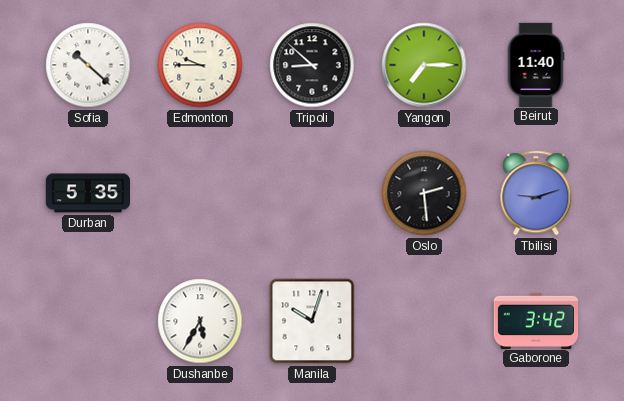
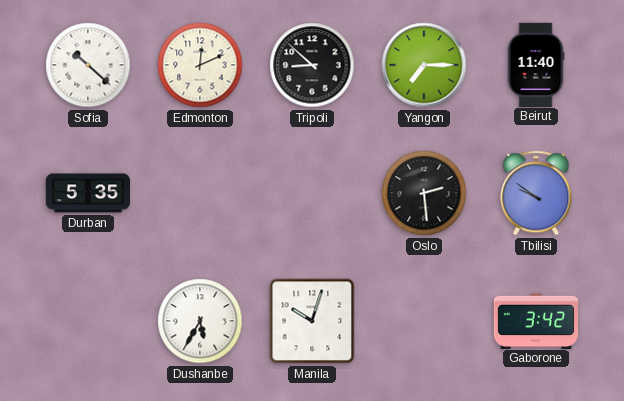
Edmonton: 9:45 -> 12:11
Tbilisi: 9:12 -> 9:51
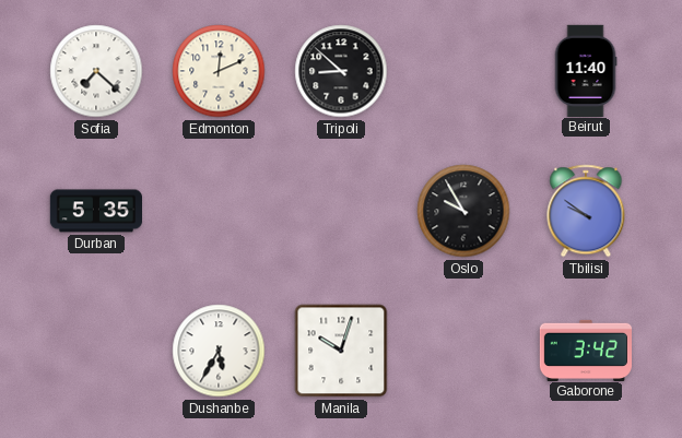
Sofia: 10:22 -> 7:22
Yangon: 7:15 -> none
Oslo: 2:29 -> 9:55
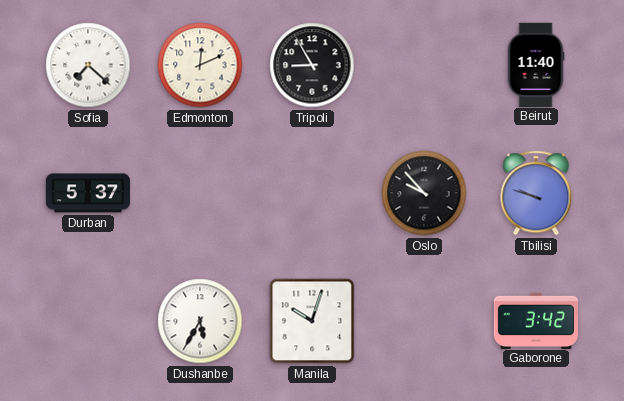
Tripoli: 8:52 -> 8:55
Durban: 5:35 -> 5:37
Oslo: 9:55 -> 9:53
Tbilisi: 9:51 -> 9:48
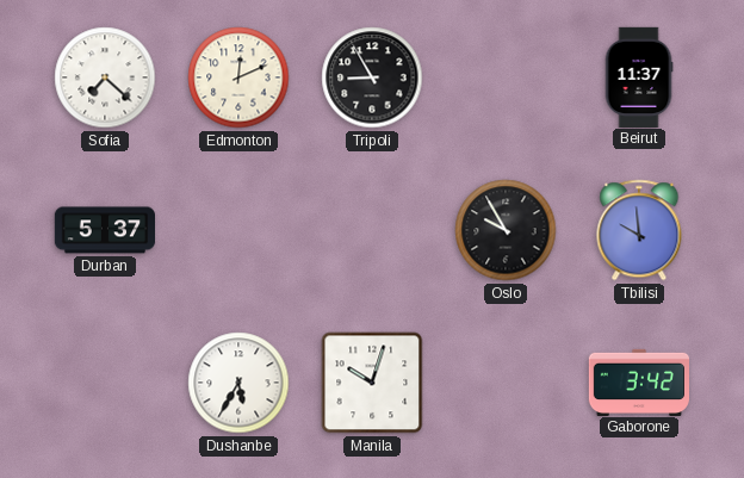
Beirut: 11:40 -> 11:37
Oslo: 9:53 -> 9:55
Tbilisi: 9:48 -> 9:59
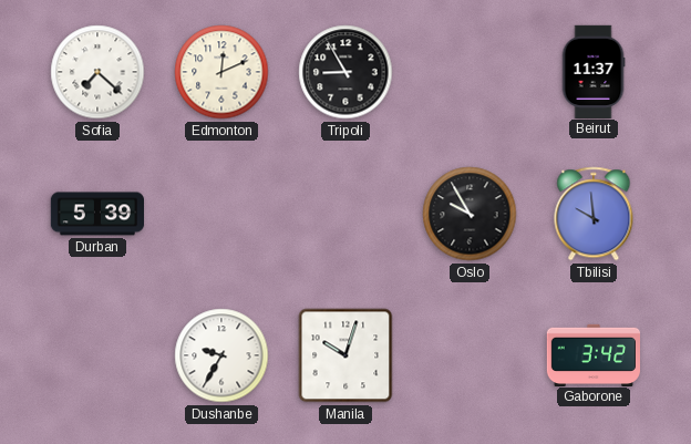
Durban: 5:37 -> 5:39
Dushanbe: 5:35 -> 9:35
